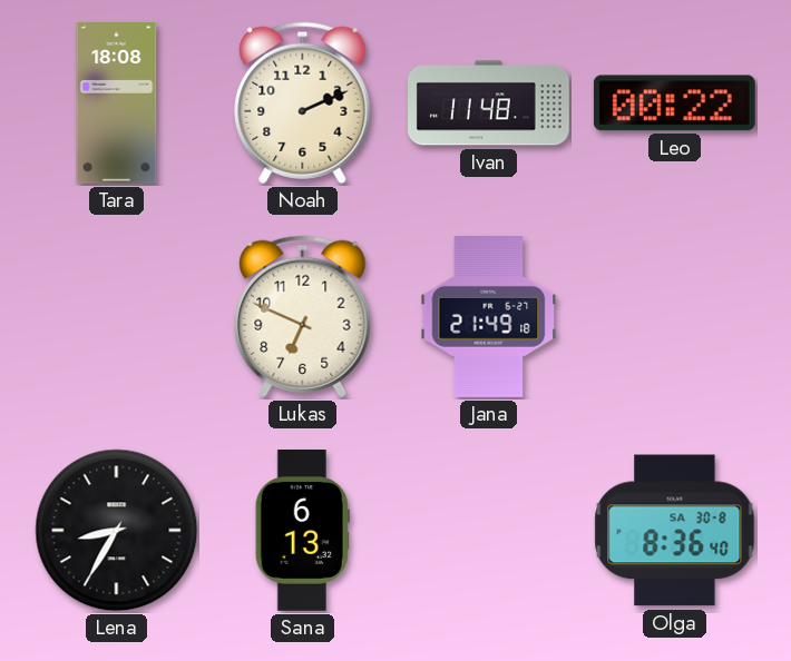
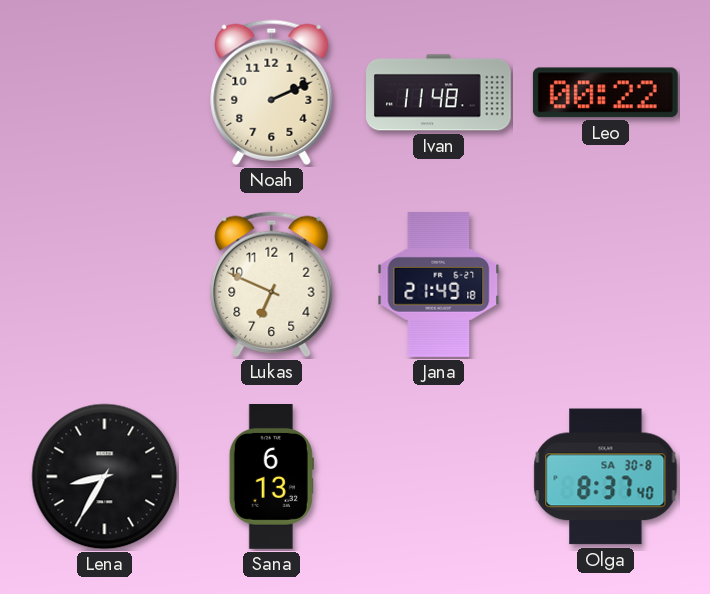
Tara: 18:08 -> none
Olga: 8:36 -> 8:37
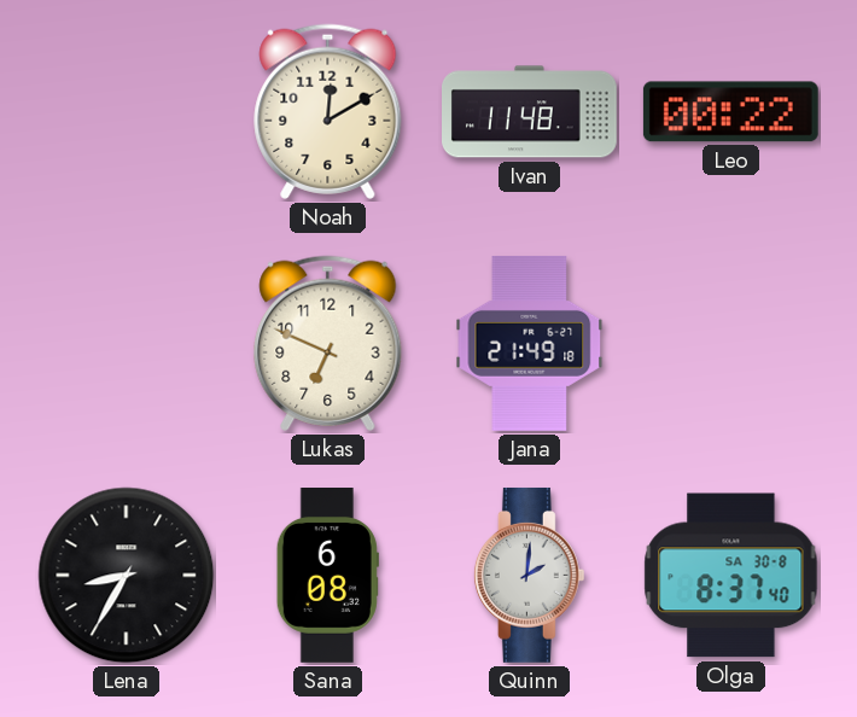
Noah: 2:11 -> 12:10
Sana: 6:13 -> 6:08
Quinn: none -> 2:01
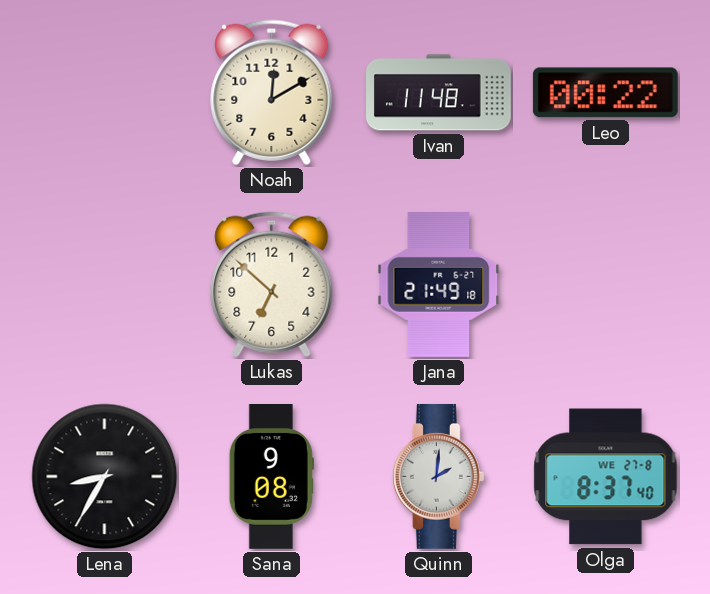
Lukas: 6:49 -> 6:52
Sana: 6:08 -> 9:08
Olga date: SA 30-8 -> WE 27-8
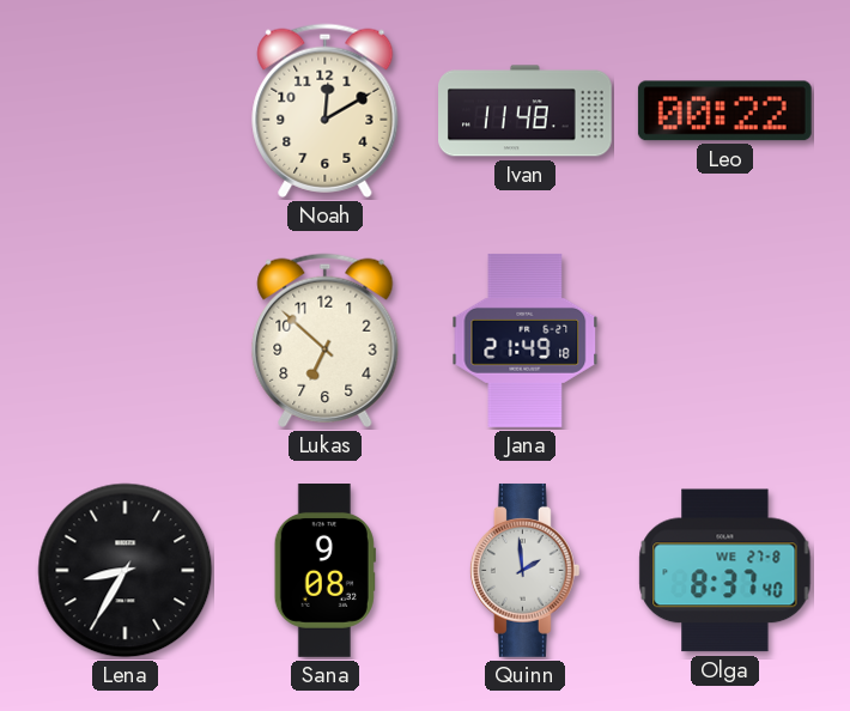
Quinn: 2:01 -> 1:59
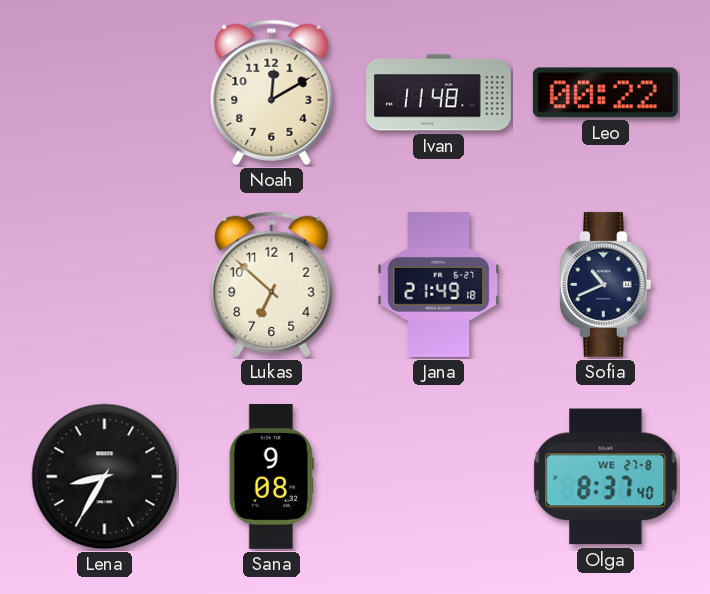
Sofia: none -> 10:41
Quinn: 1:59 -> none
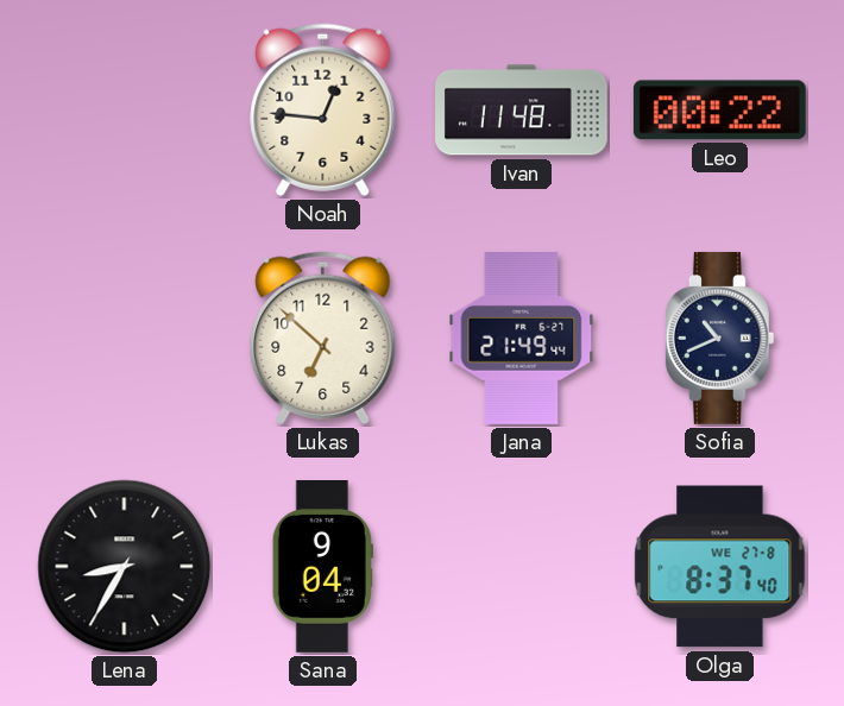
Noah: 12:10 -> 12:46
Jana: 21:49:18 -> 21:49:44
Sana: 9:08 -> 9:04
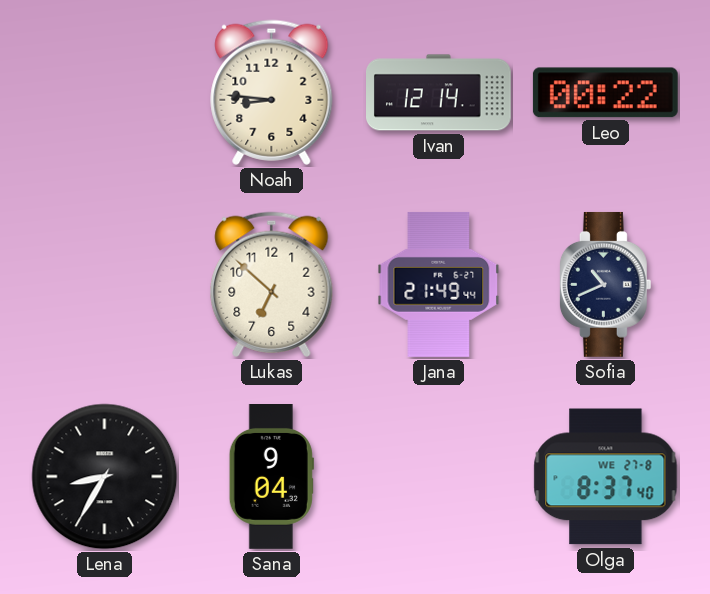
Noah: 12:46 -> 8:46
Ivan: 11:48 -> 12:14
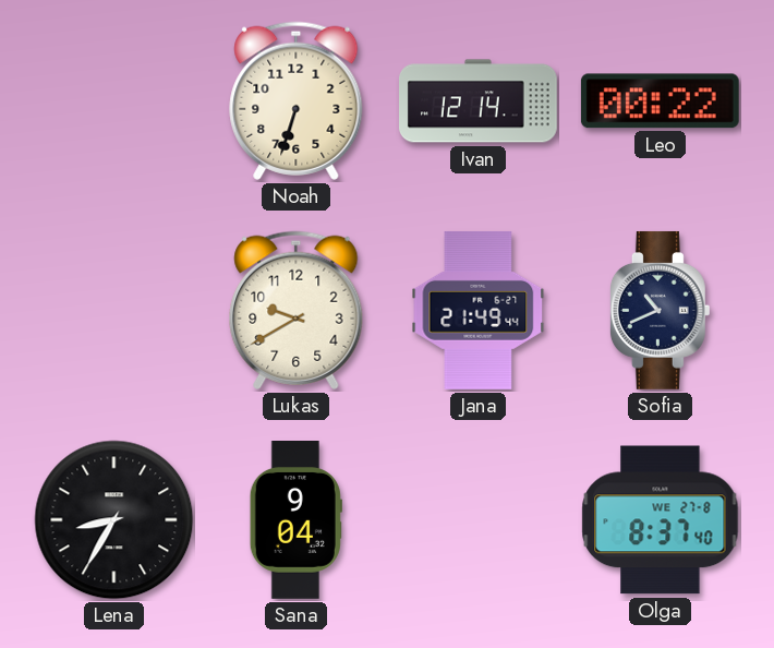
Noah: 8:46 -> 6:33
Lukas: 6:52 -> 9:40
